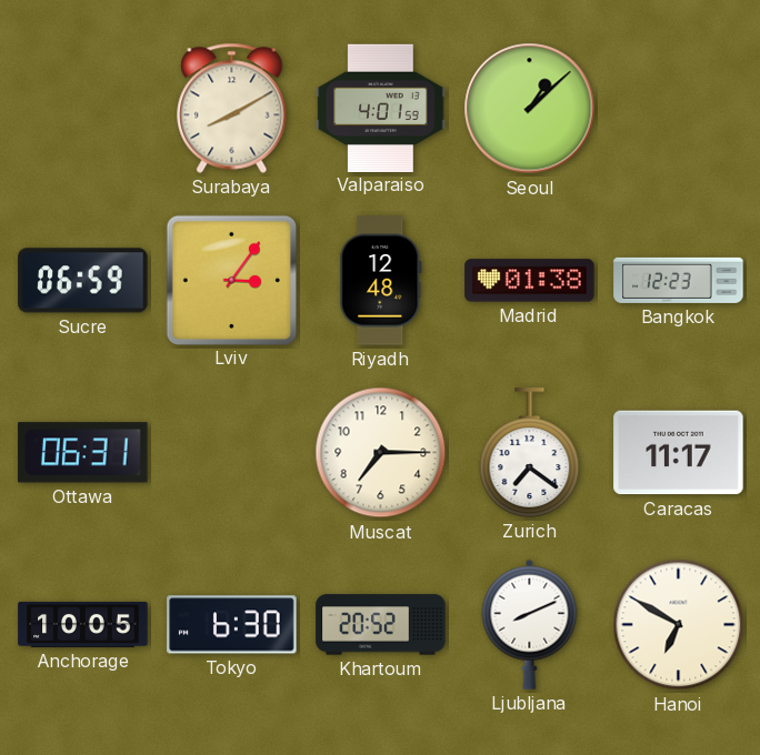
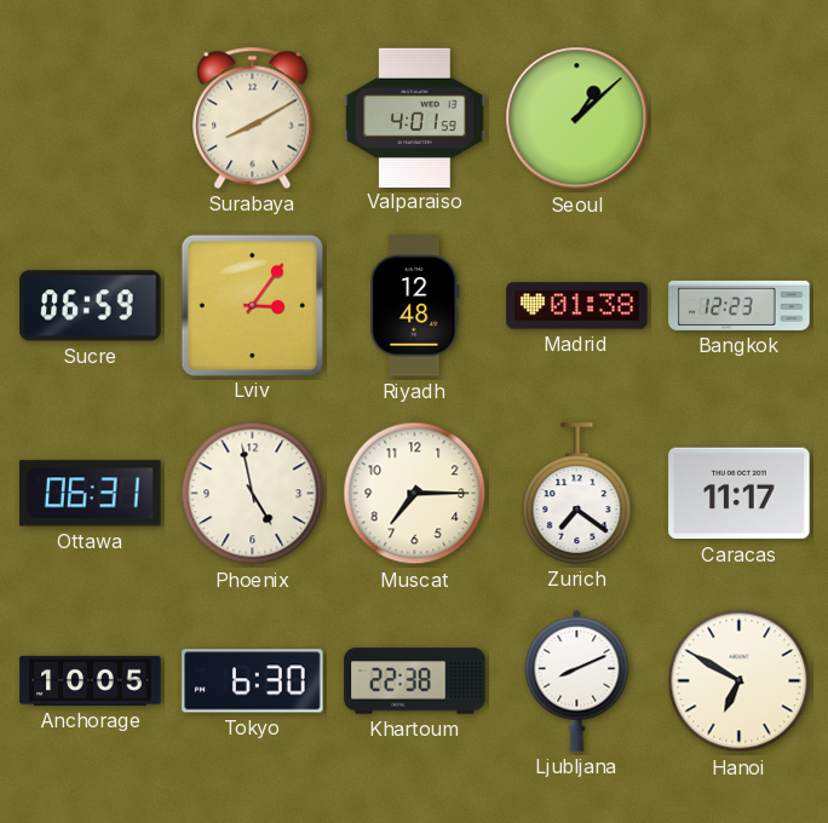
Phoenix: none -> 4:58
Khartoum: 20:52 -> 22:38
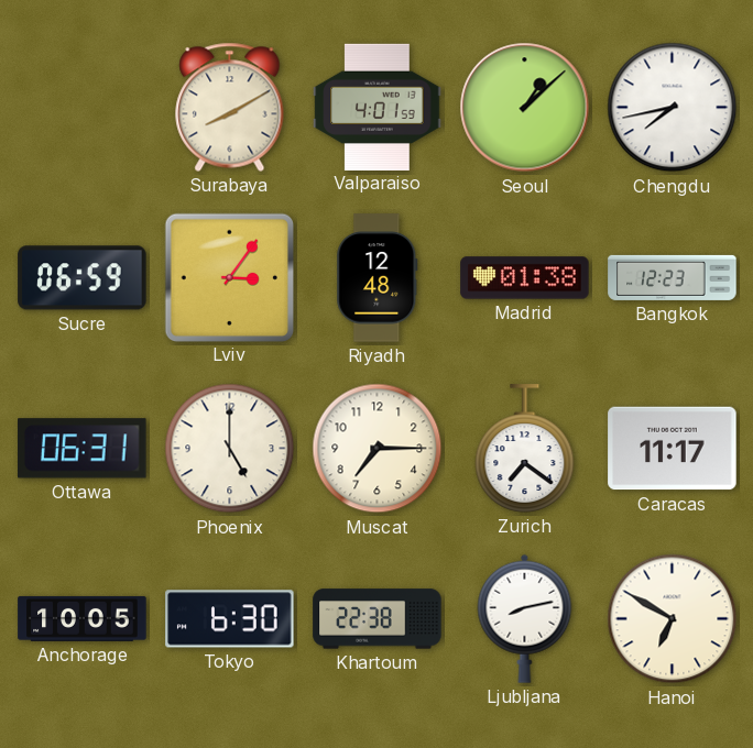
Chengdu: none -> 7:43
Phoenix: 4:58 -> 5:00
Ljubljana: 8:11 -> 8:13
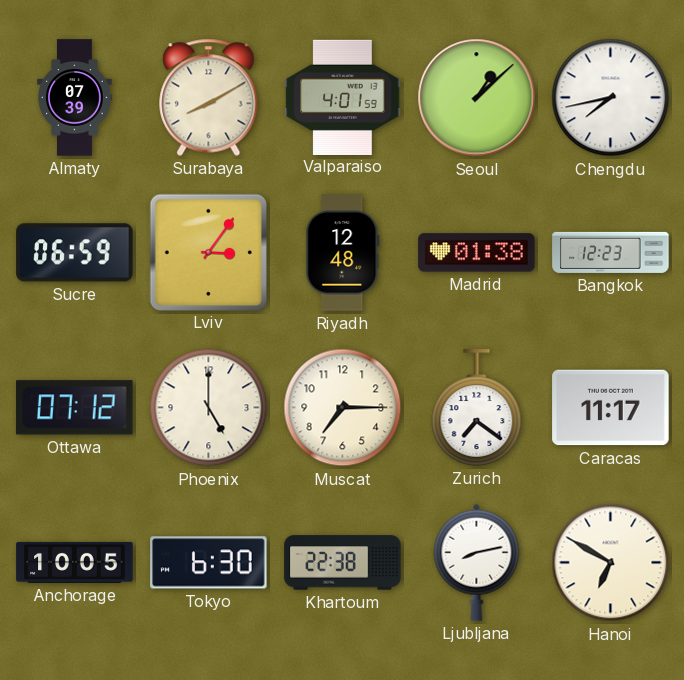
Almaty: none -> 07:39
Ottawa: 06:31 -> 07:12
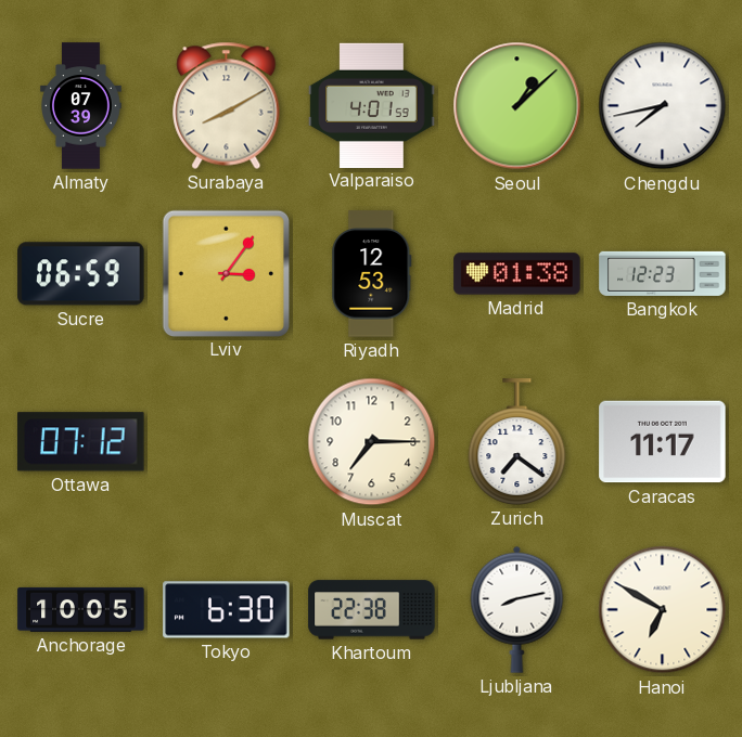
Riyadh: 12:48 -> 12:53
Phoenix: 5:00 -> none
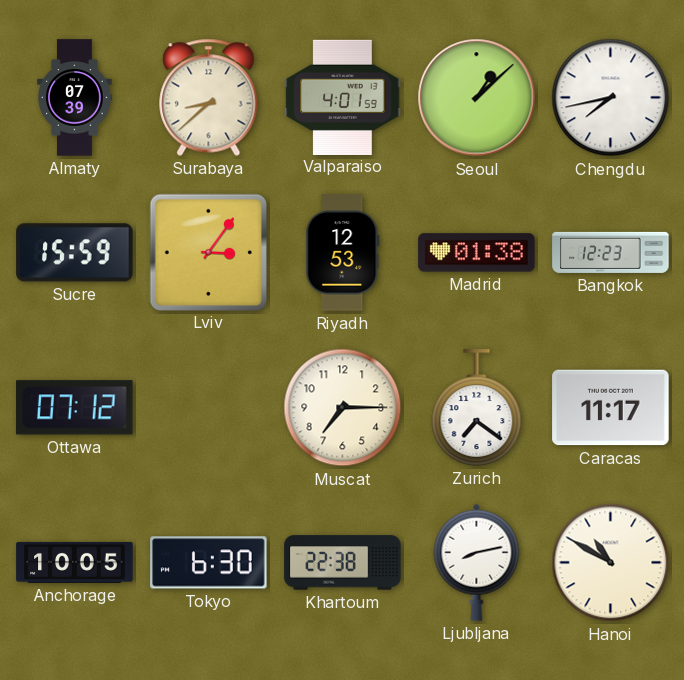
Surabaya: 8:10 -> 8:38
Sucre: 06:59 -> 15:59
Hanoi: 6:50 -> 10:50
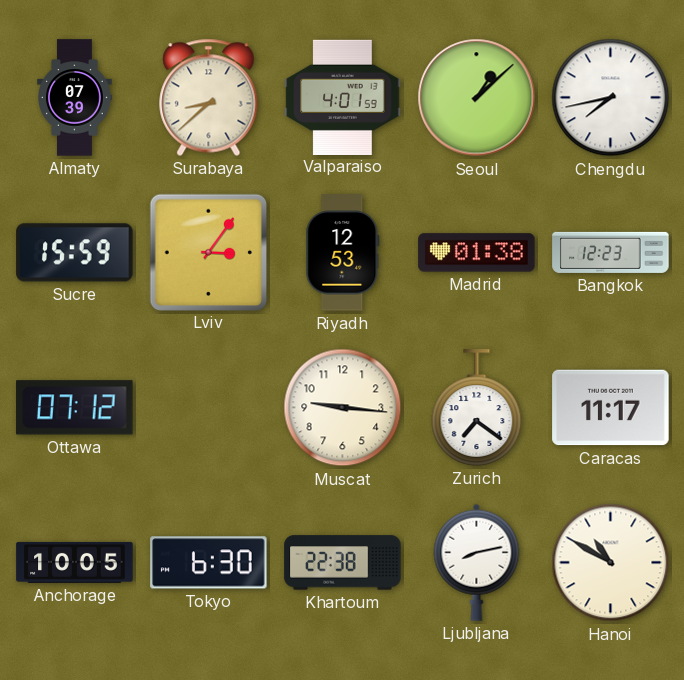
Muscat: 7:15 -> 9:16
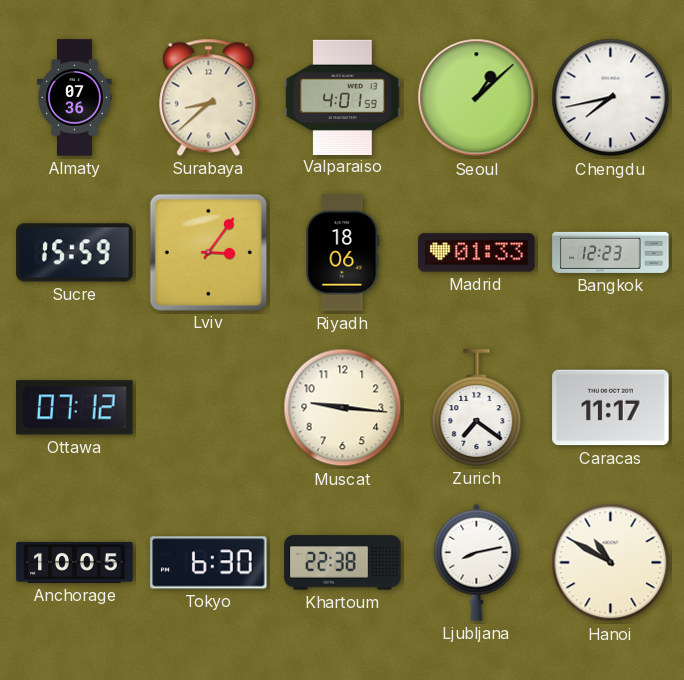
Almaty: 07:39 -> 07:36
Riyadh: 12:53 -> 18:06
Madrid: 01:38 -> 01:33
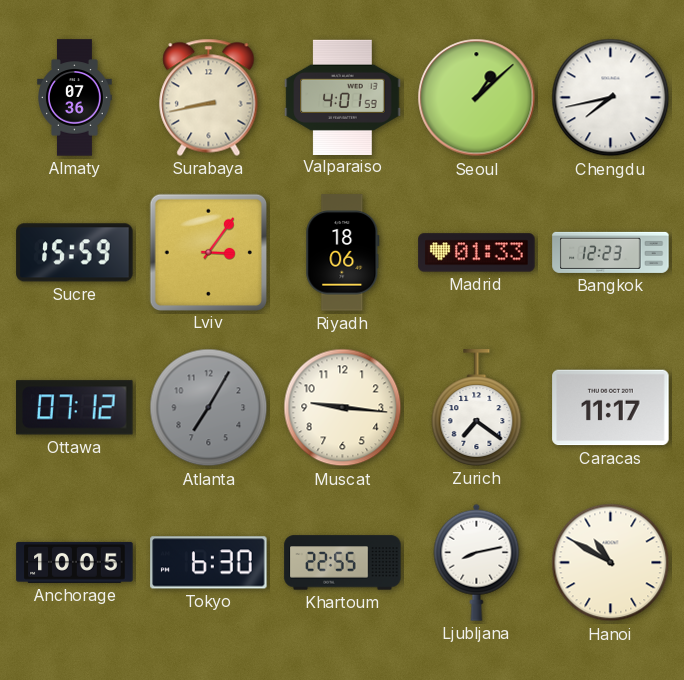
Surabaya: 8:38 -> 8:43
Atlanta: none -> 7:05
Khartoum: 22:38 -> 22:55
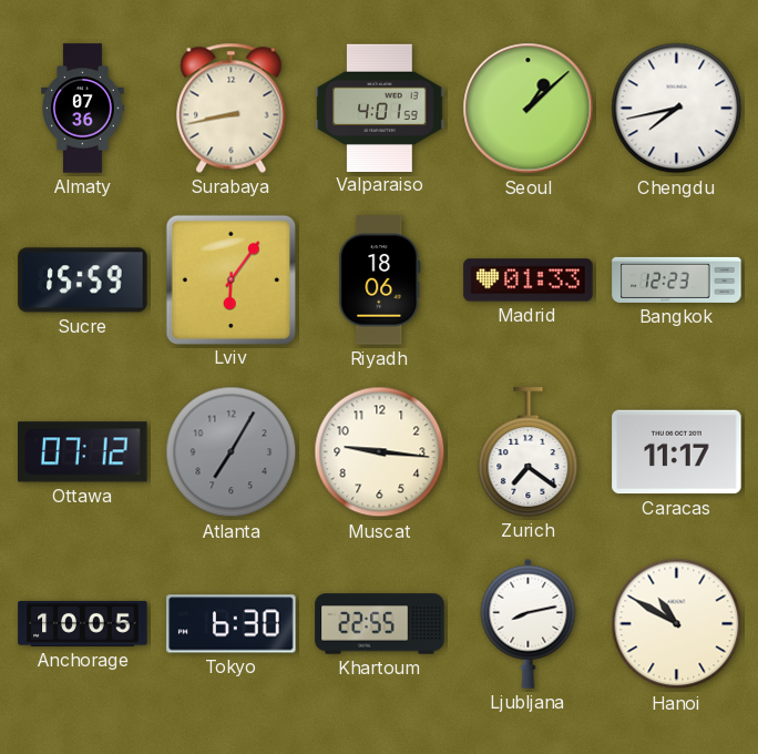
Lviv: 3:06 -> 6:06
